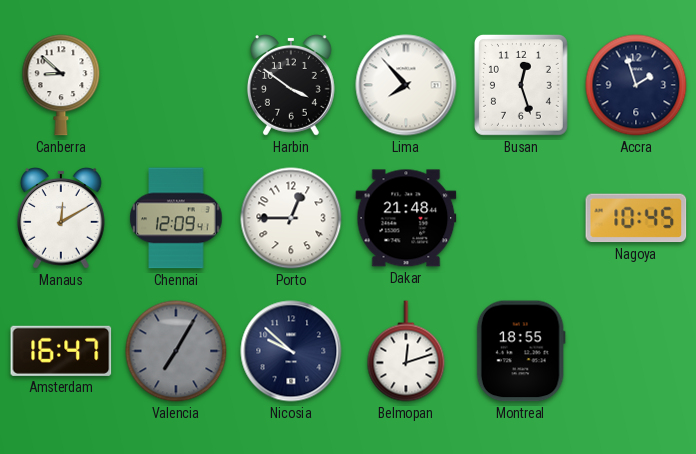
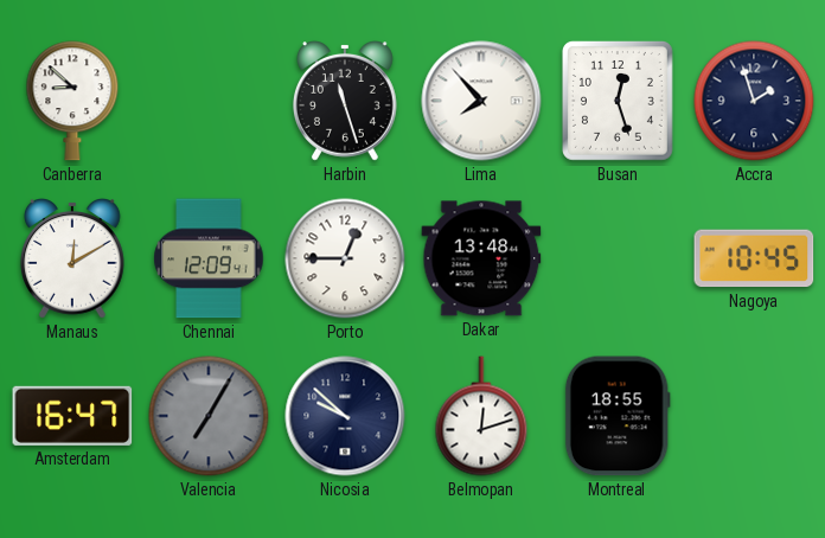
Harbin: 3:51 -> 11:27
Dakar: 21:48 -> 13:48
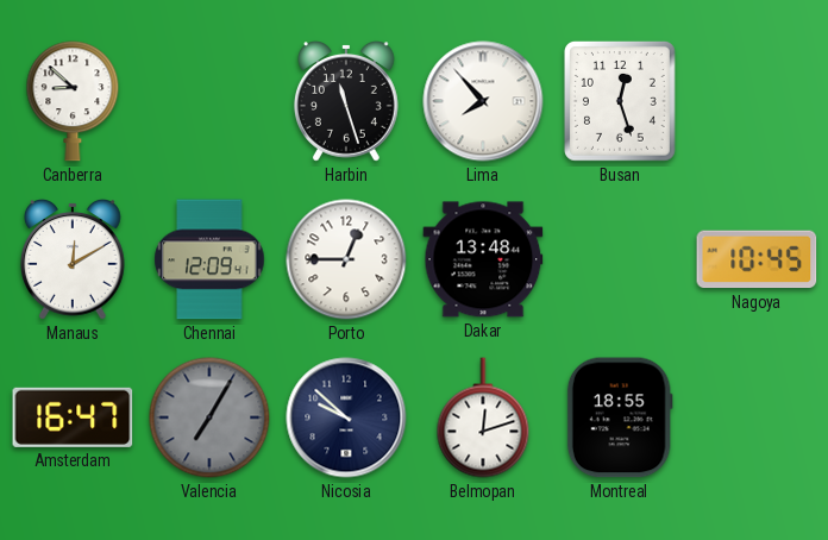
Accra: 1:57 -> none
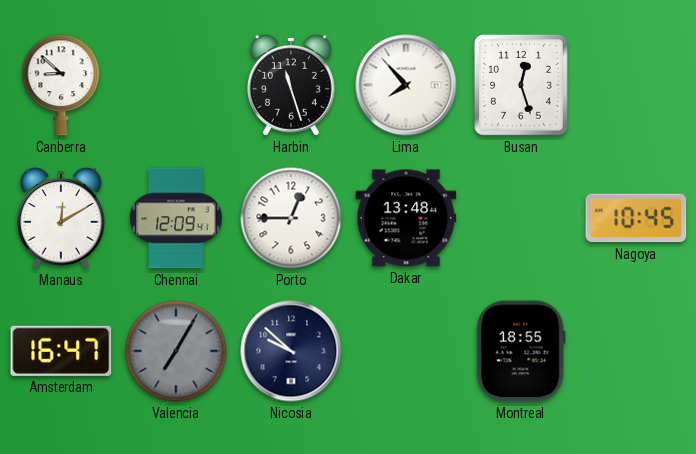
Belmopan: 12:12 -> none
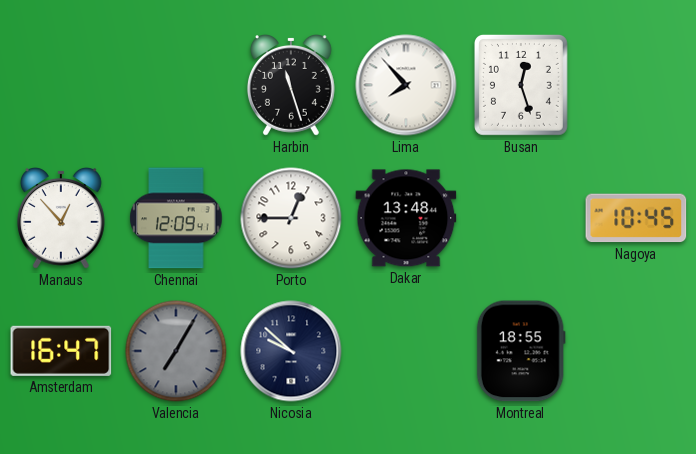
Canberra: 8:52 -> none
Manaus: 12:10 -> 12:53
